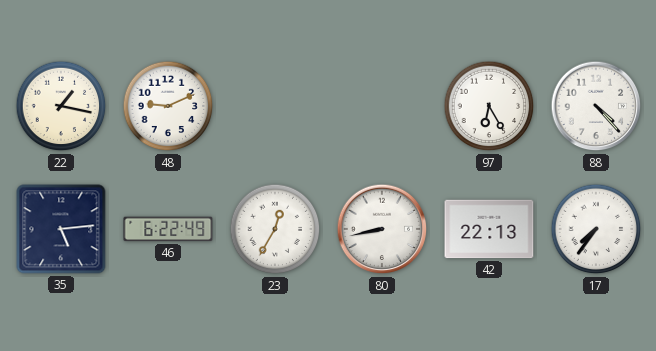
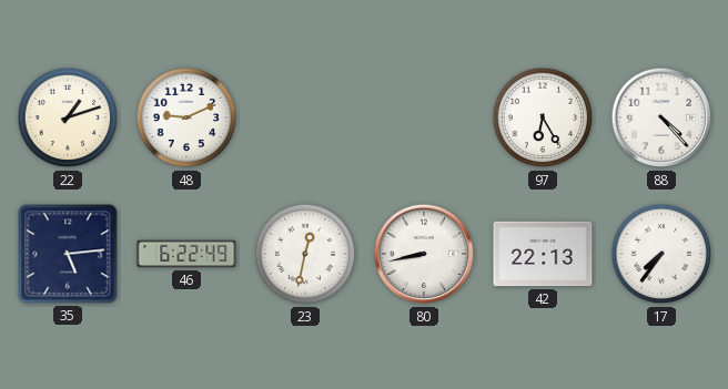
22: 1:17 -> 1:12
23: 12:35 -> 12:32
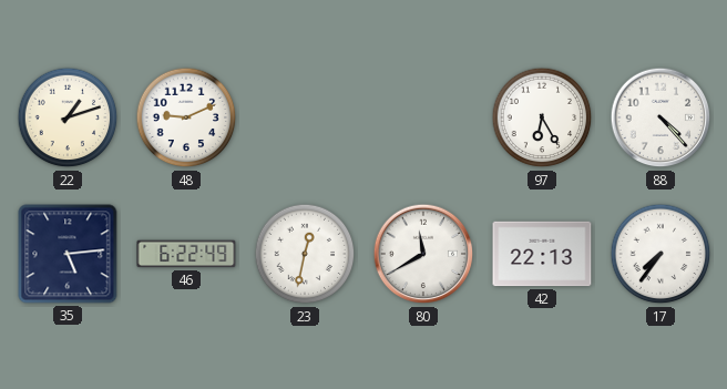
80: 8:43 -> 11:40
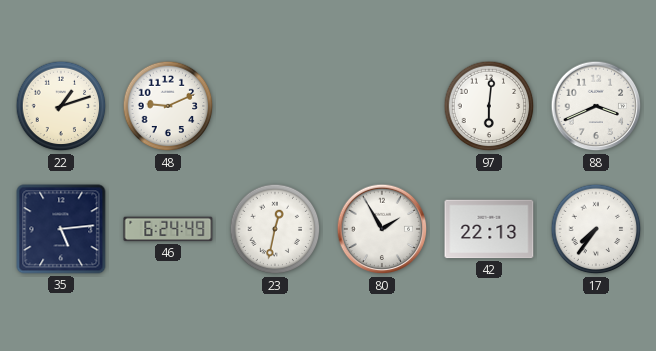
97: 6:25 -> 6:01
88: 4:23 -> 3:41
46: 6:22 -> 6:24
80: 11:40 -> 1:55
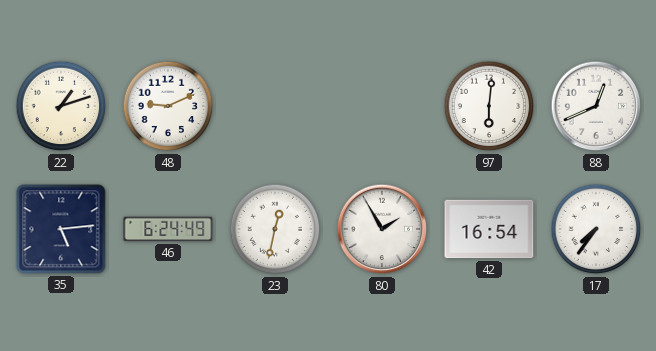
88: 3:41 -> 12:41
42: 22:13 -> 16:54
